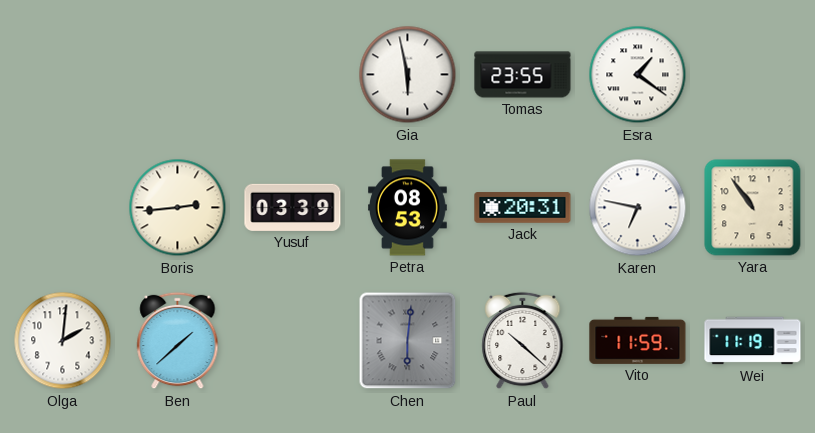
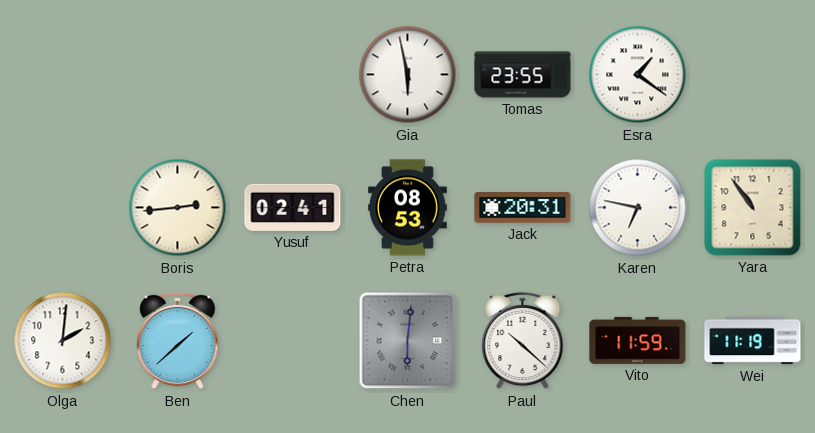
Yusuf: 03:39 -> 02:41
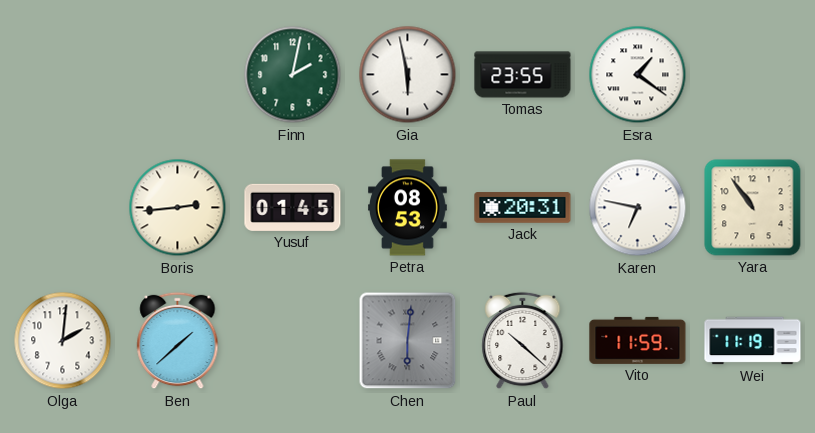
Finn: none -> 2:02
Yusuf: 02:41 -> 01:45
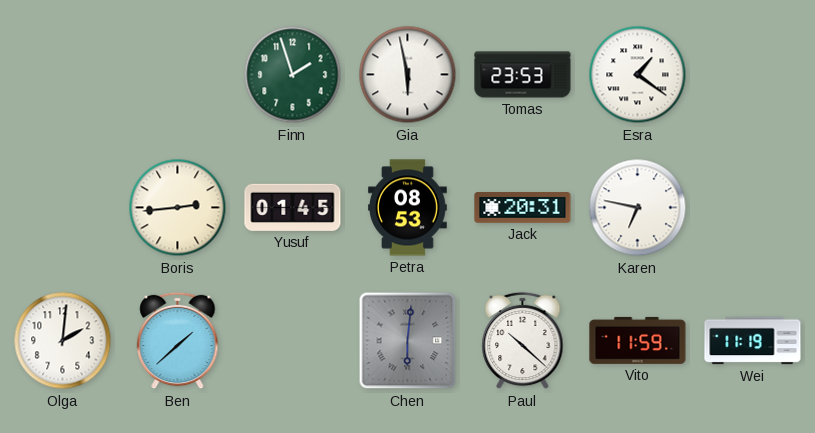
Finn: 2:02 -> 1:57
Tomas: 23:55 -> 23:53
Yara: 10:54 -> none
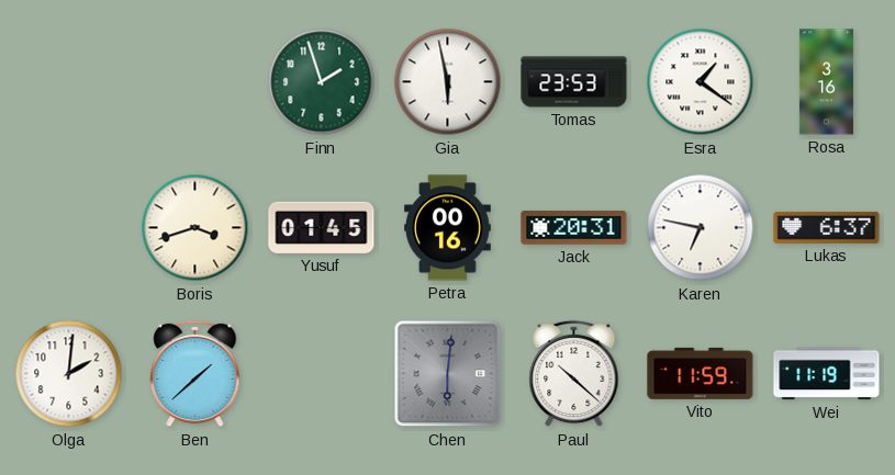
Rosa: none -> 3:16
Boris: 2:44 -> 3:42
Petra: 08:53 -> 00:16
Lukas: none -> 6:37
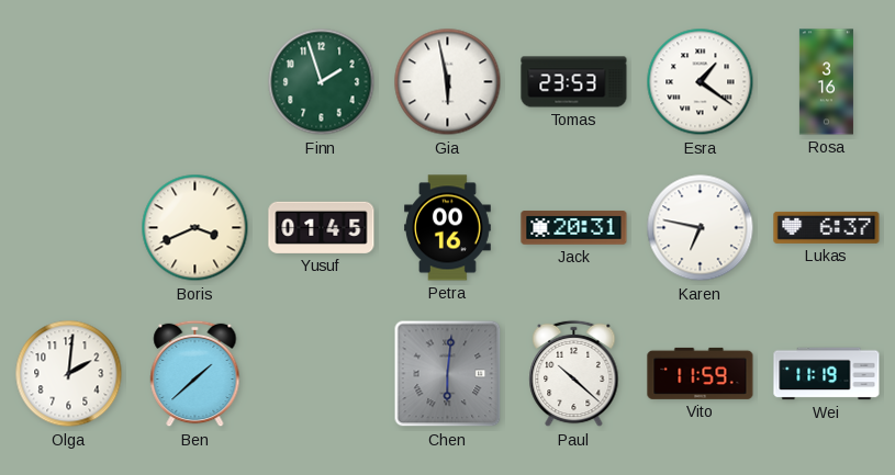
Boris: 3:42 -> 3:41
